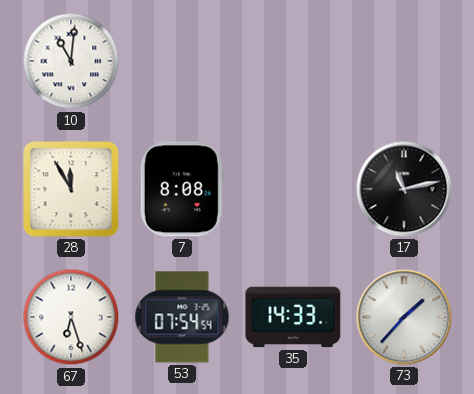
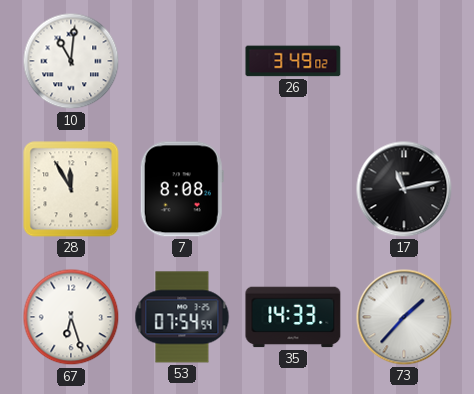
26: none -> 3:49
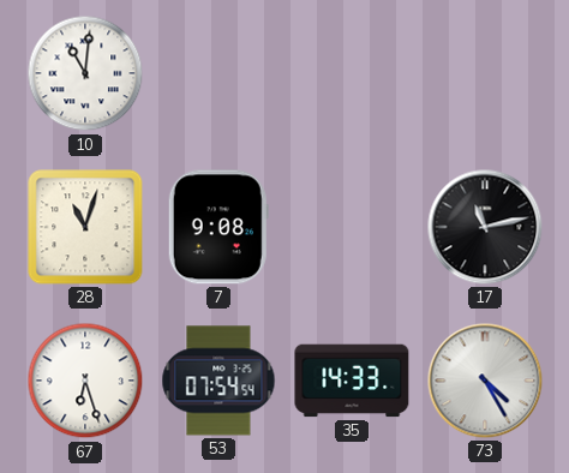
26: 3:49 -> none
28: 11:55 -> 11:03
7: 8:08 -> 9:08
73: 1:37 -> 4:25
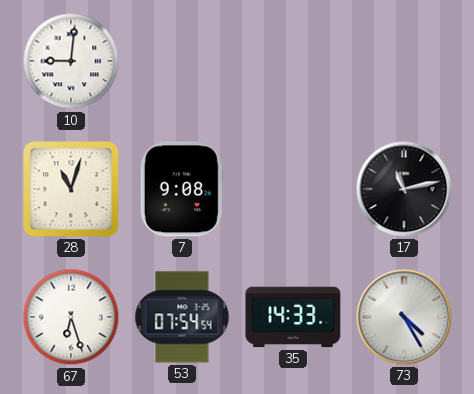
10: 11:01 -> 9:01
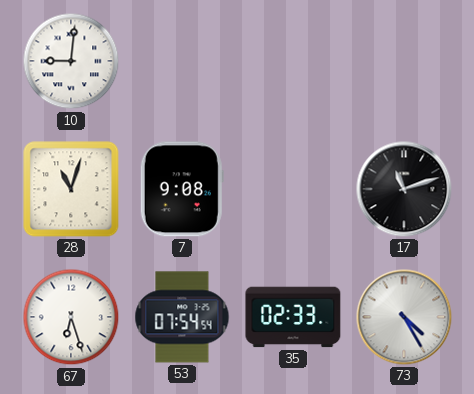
17: 11:13 -> 11:12
35: 14:33 -> 02:33
